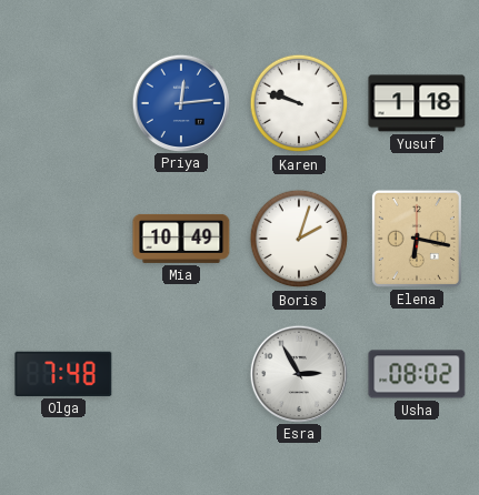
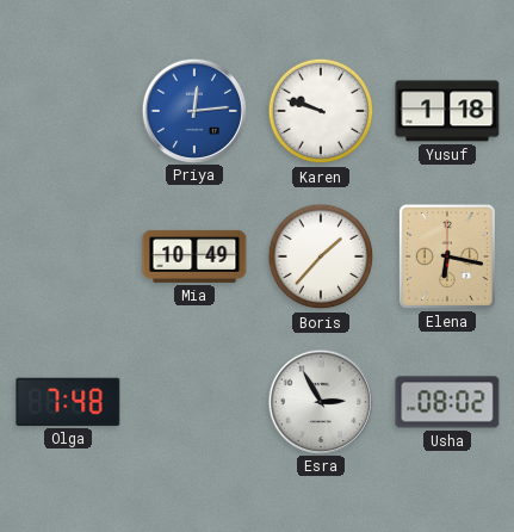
Boris: 2:03 -> 1:37
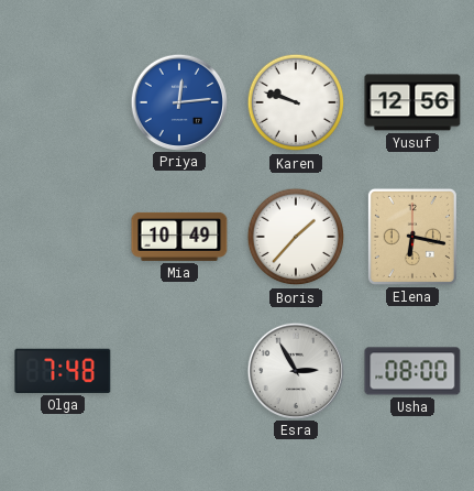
Yusuf: 1:18 -> 12:56
Usha: 08:02 -> 08:00
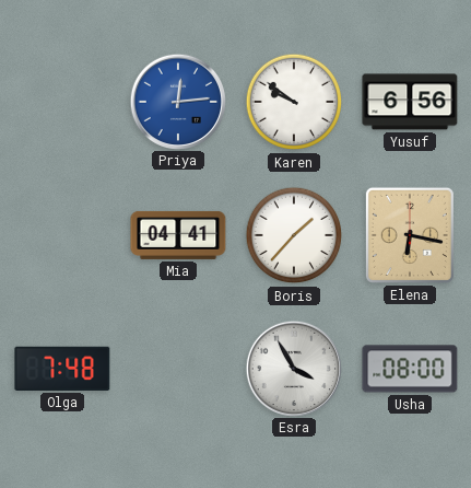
Karen: 9:48 -> 9:51
Yusuf: 12:56 -> 6:56
Mia: 10:49 -> 04:41
Esra: 2:55 -> 3:55
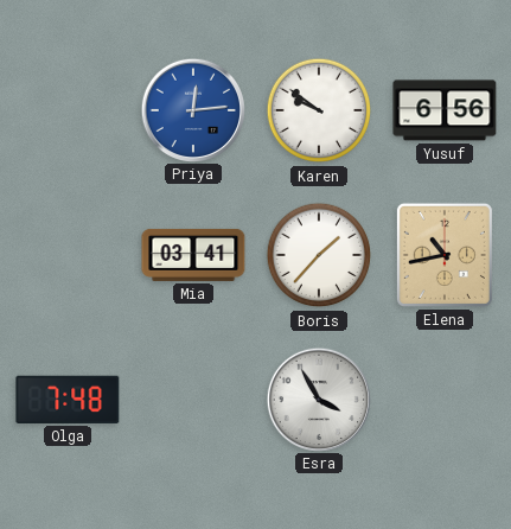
Mia: 04:41 -> 03:41
Elena: 6:17 -> 10:43
Usha: 08:00 -> none
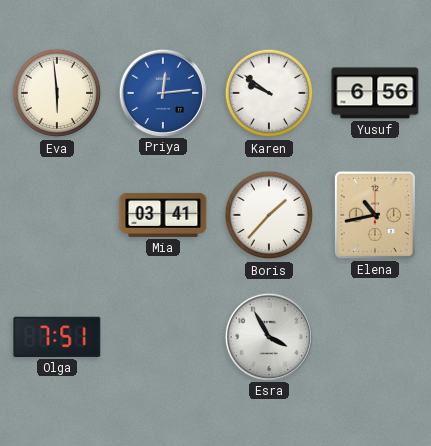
Eva: none -> 5:59
Olga: 7:48 -> 7:51
